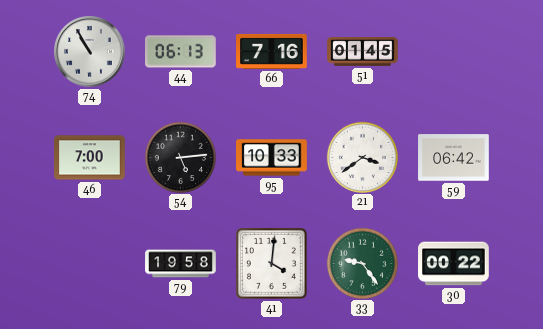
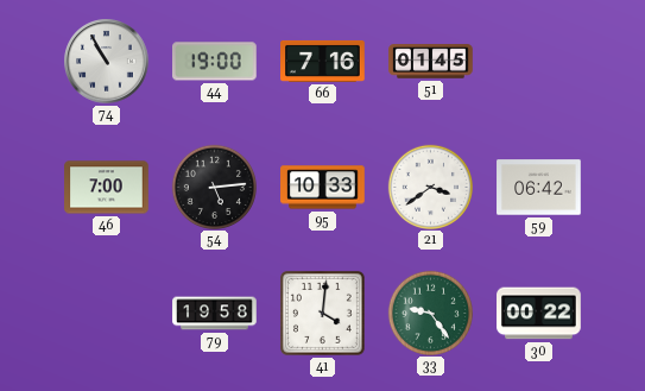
44: 06:13 -> 19:00
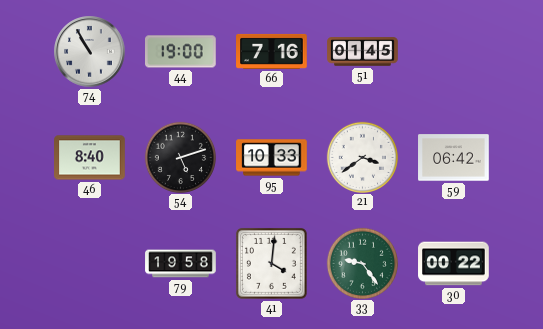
46: 7:00 -> 8:40
54: 5:14 -> 5:12
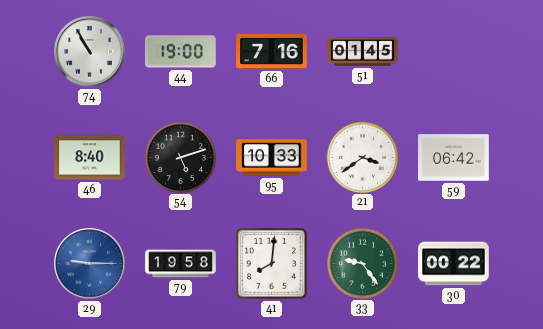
29: none -> 9:15
41: 4:01 -> 8:01
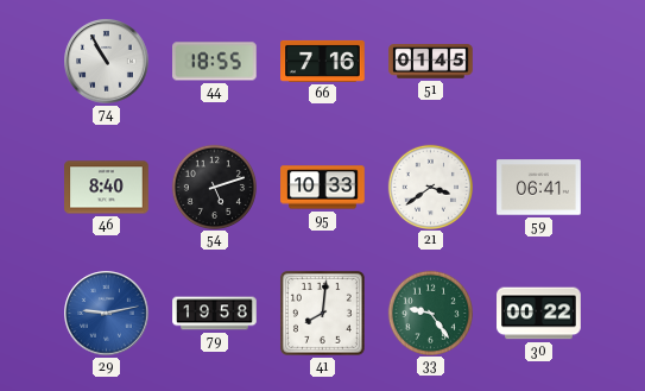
44: 19:00 -> 18:55
59: 06:42 -> 06:41
29: 9:15 -> 9:13
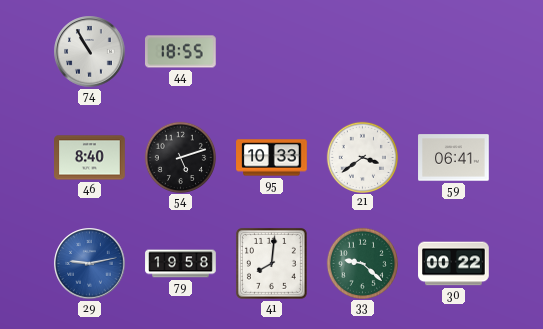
66: 7:16 -> none
51: 01:45 -> none
33: 9:24 -> 9:22
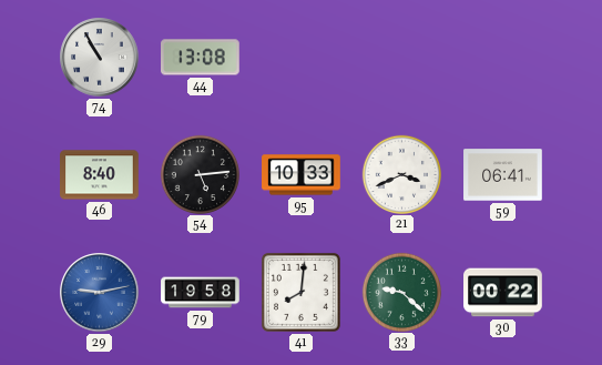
44: 18:55 -> 13:08
54: 5:12 -> 5:14
21: 3:39 -> 3:41
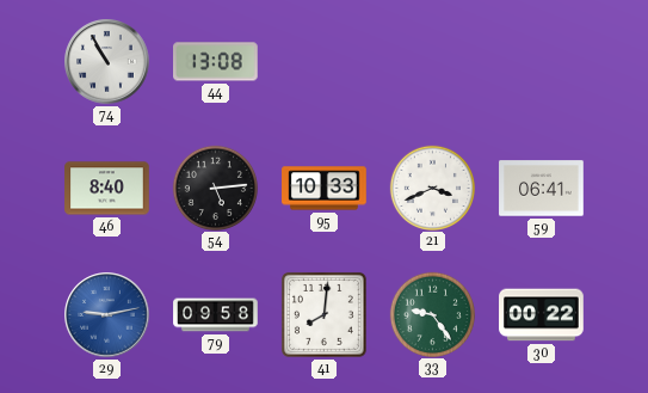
79: 19:58 -> 09:58
33: 9:22 -> 9:24
